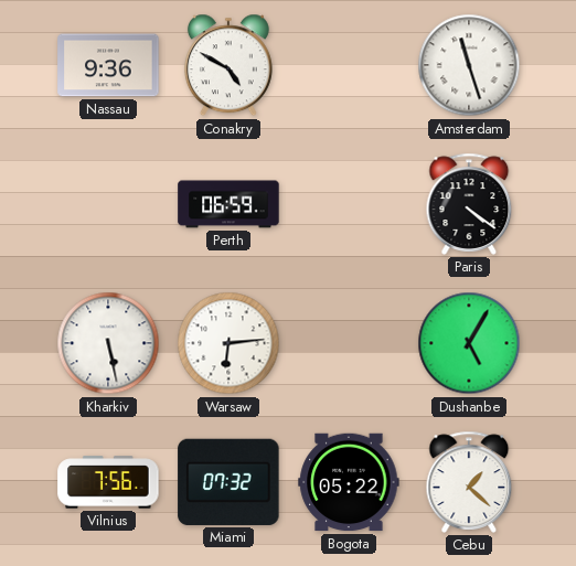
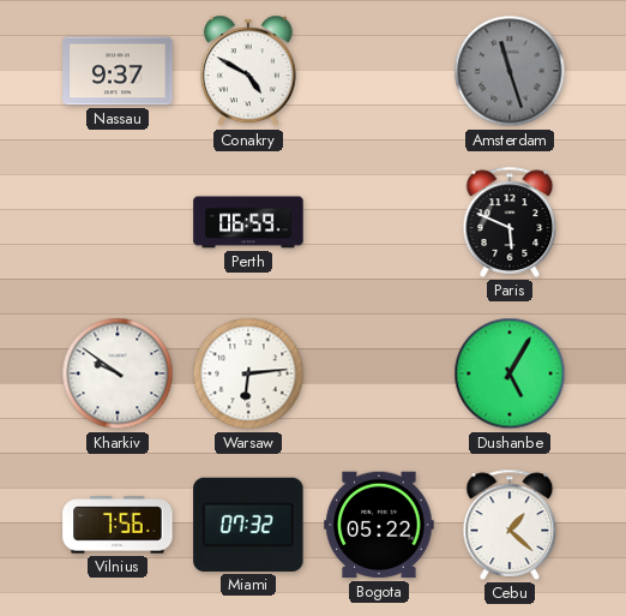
Nassau: 9:36 -> 9:37
Amsterdam dial: white -> grey
Paris: 4:21 -> 5:49
Kharkiv: 5:28 -> 9:51
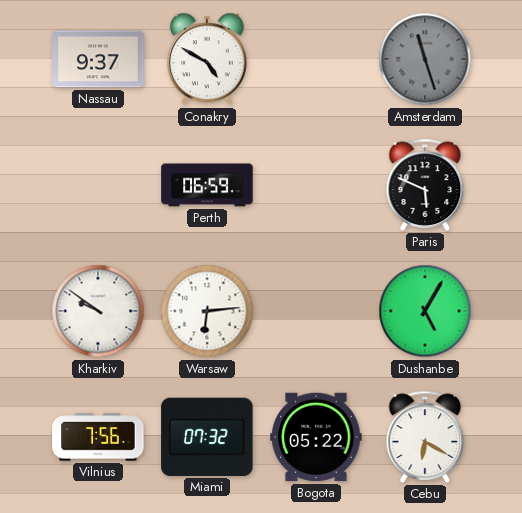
Cebu: 1:22 -> 6:20
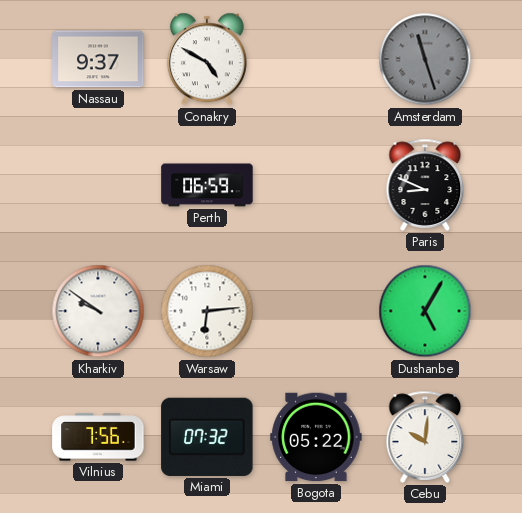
Paris: 5:49 -> 8:49
Cebu: 6:20 -> 10:01
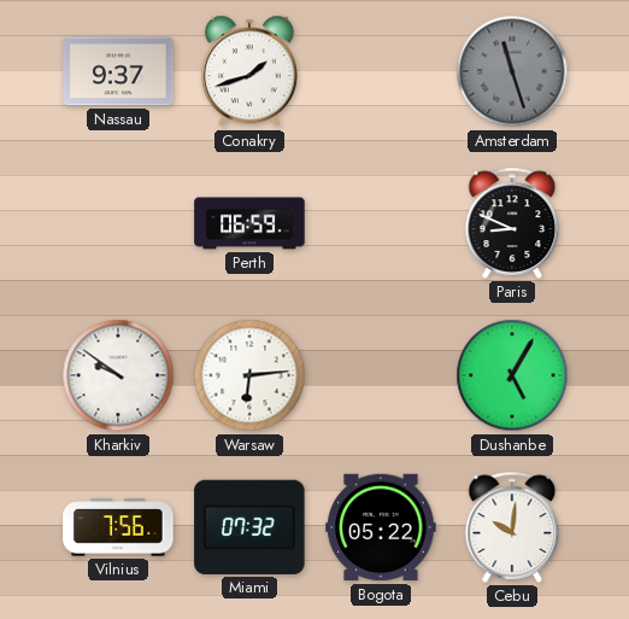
Conakry: 4:50 -> 1:42
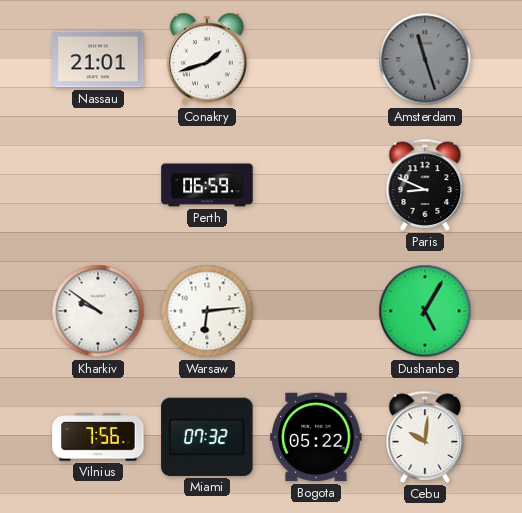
Nassau: 9:37 -> 21:01
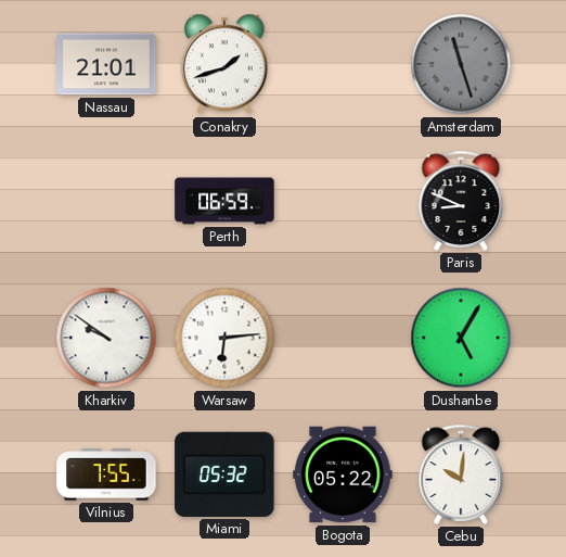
Vilnius: 7:56 -> 7:55
Miami: 07:32 -> 05:32
